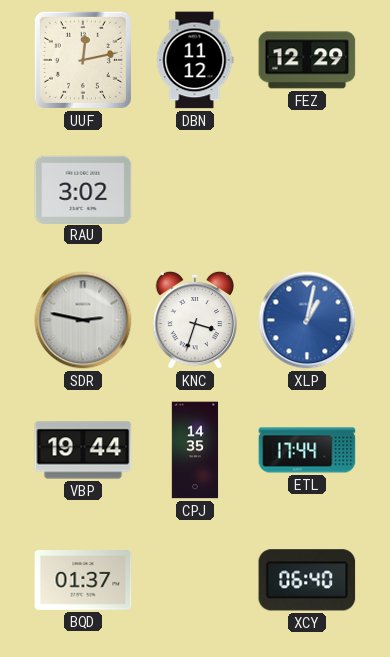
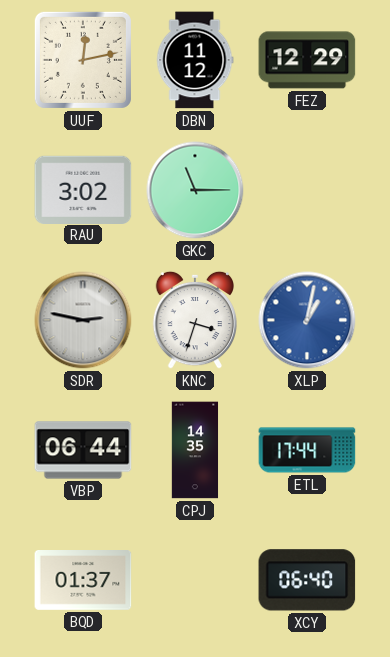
GKC: none -> 11:15
VBP: 19:44 -> 06:44
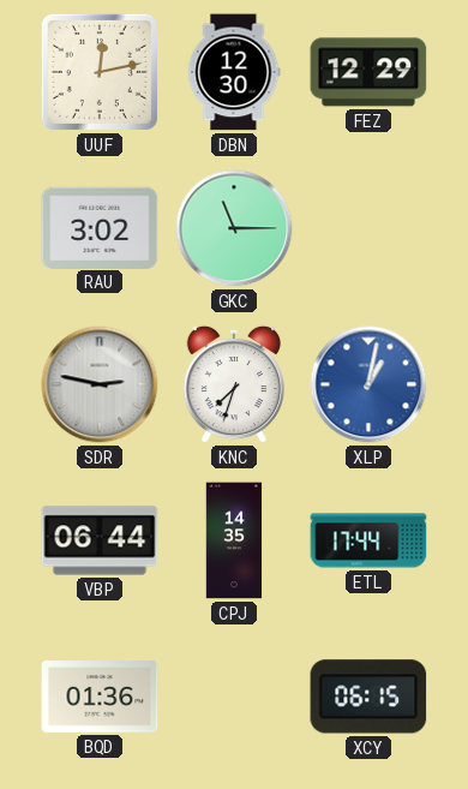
DBN: 11:12 -> 12:30
KNC: 3:33 -> 7:33
BQD: 01:37 -> 01:36
XCY: 06:40 -> 06:15
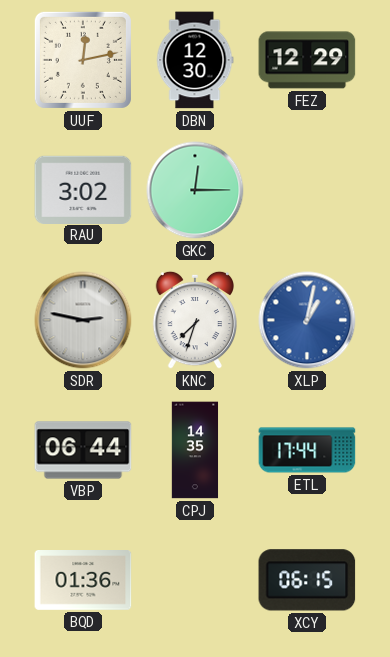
GKC: 11:15 -> 12:15
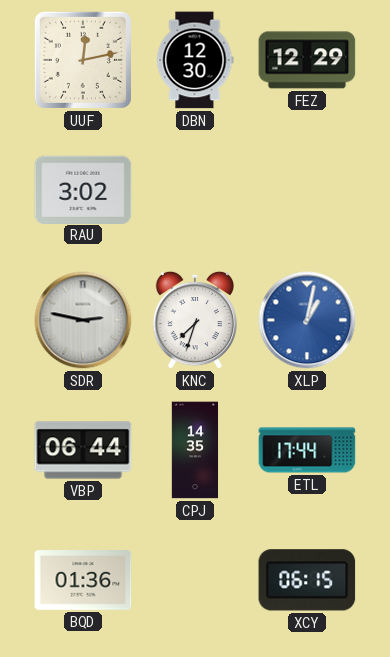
GKC: 12:15 -> none
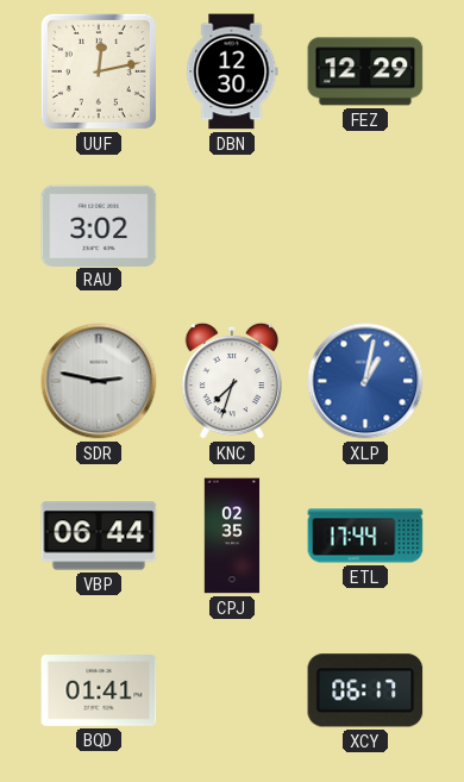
CPJ: 14:35 -> 02:35
BQD: 01:36 -> 01:41
XCY: 06:15 -> 06:17
